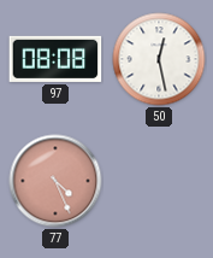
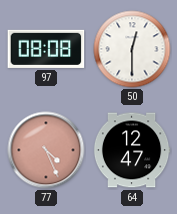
50: 12:28 -> 12:30
64: none -> 12:47
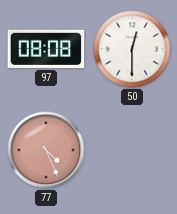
64: 12:47 -> none
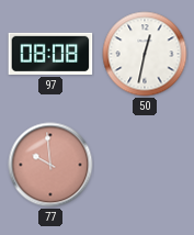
50: 12:30 -> 12:32
77: 4:26 -> 9:59
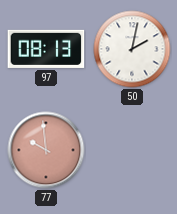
97: 08:08 -> 08:13
50: 12:32 -> 2:02
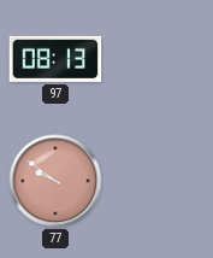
50: 2:02 -> none
77: 9:59 -> 9:51
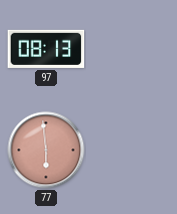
77: 9:51 -> 5:59
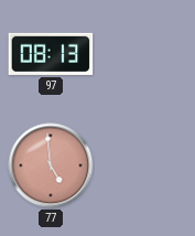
77: 5:59 -> 4:59
